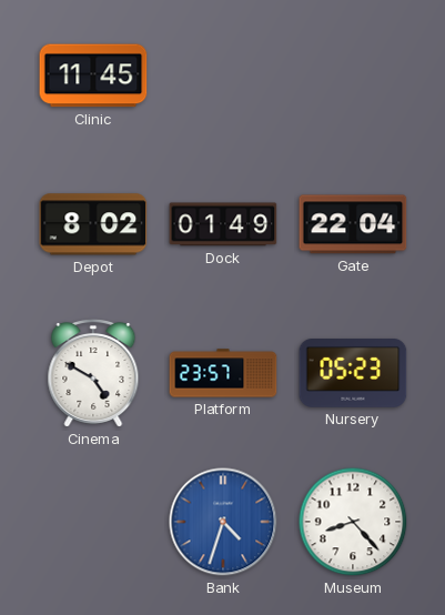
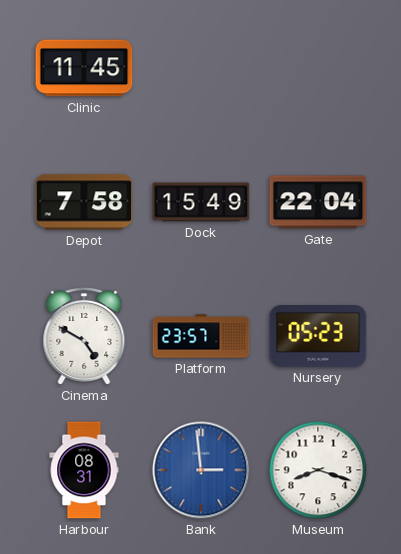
Depot: 8:02 -> 7:58
Dock: 01:49 -> 15:49
Harbour: none -> 08:31
Bank: 4:33 -> 2:59
Museum: 8:23 -> 8:18
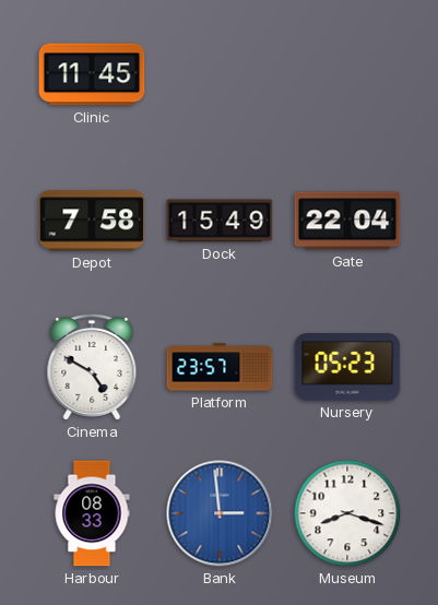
Harbour: 08:31 -> 08:33
